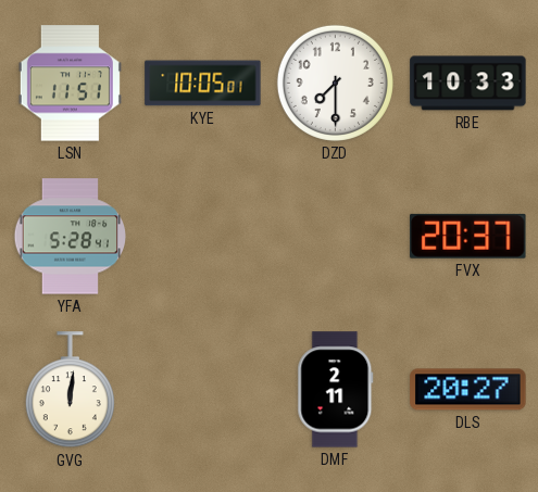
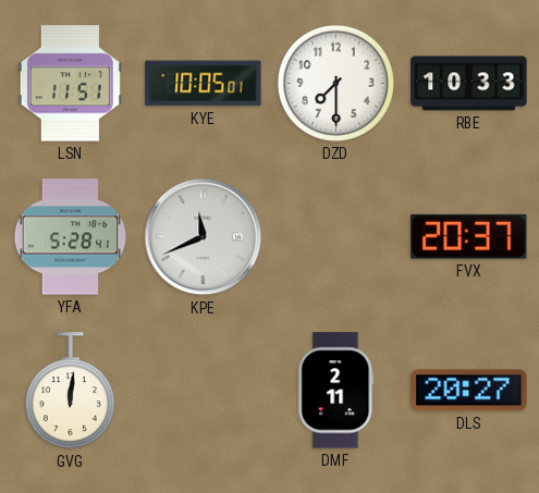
KPE: none -> 11:41
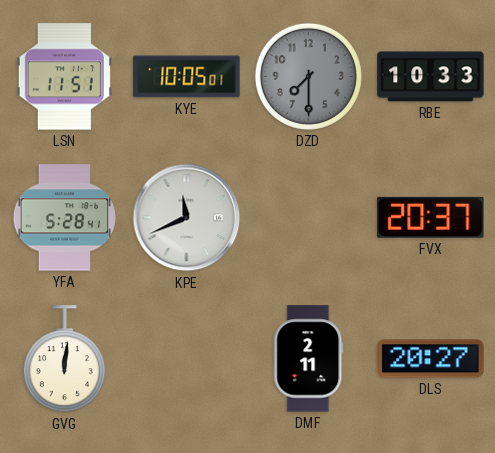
DZD dial: white -> grey
